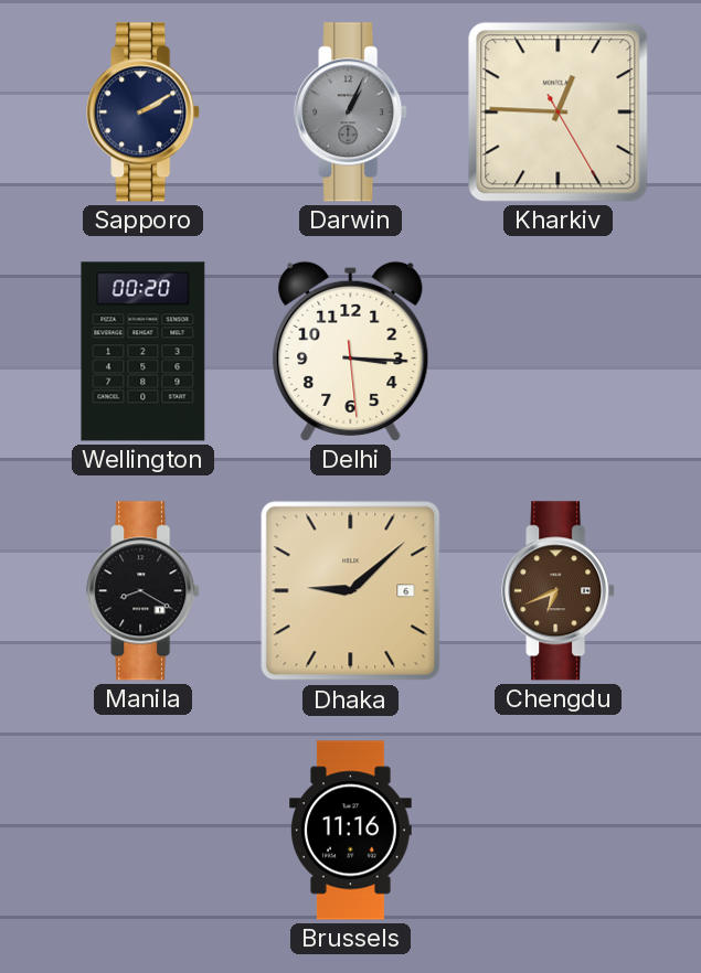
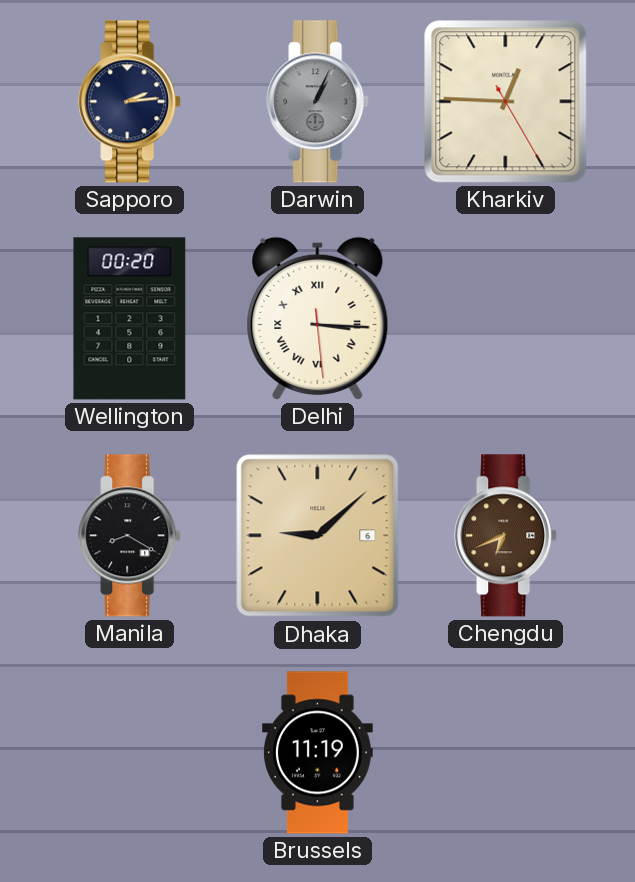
Sapporo: 2:10 -> 2:14
Delhi numerals: Arabic -> Roman
Brussels: 11:16 -> 11:19
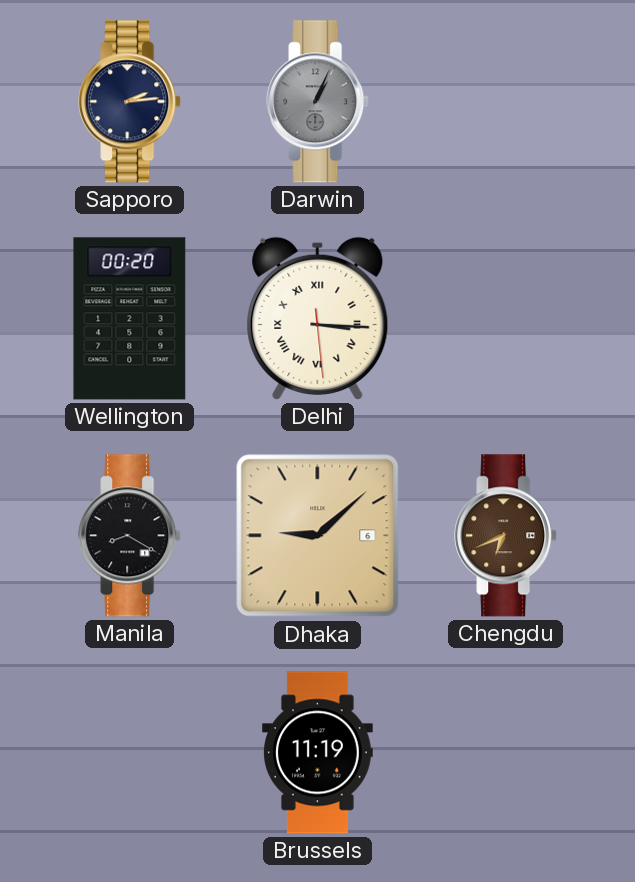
Kharkiv: 12:45 -> none
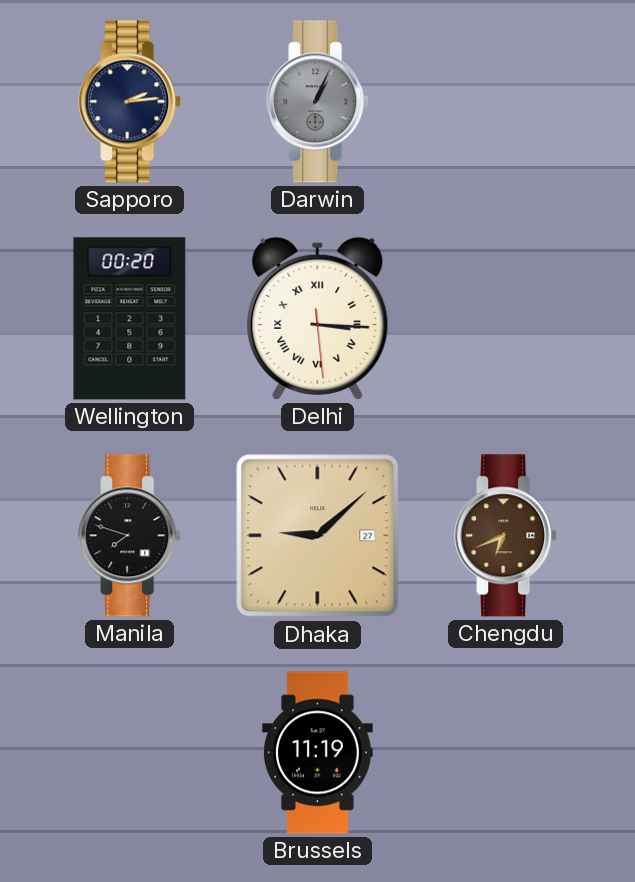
Manila: 8:20 -> 7:48
Dhaka date: 6 -> 27
